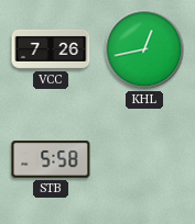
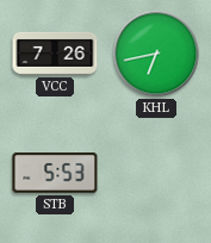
KHL: 12:43 -> 6:43
STB: 5:58 -> 5:53
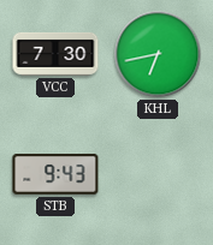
VCC: 7:26 -> 7:30
STB: 5:53 -> 9:43
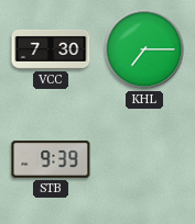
KHL: 6:43 -> 7:15
STB: 9:43 -> 9:39
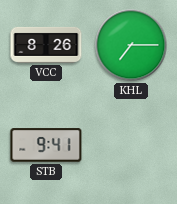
VCC: 7:30 -> 8:26
STB: 9:39 -> 9:41
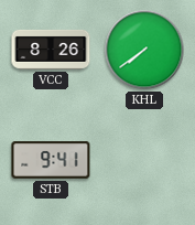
KHL: 7:15 -> 7:39
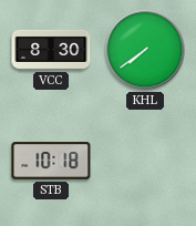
VCC: 8:26 -> 8:30
STB: 9:41 -> 10:18
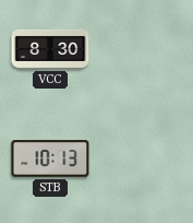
KHL: 7:39 -> none
STB: 10:18 -> 10:13
